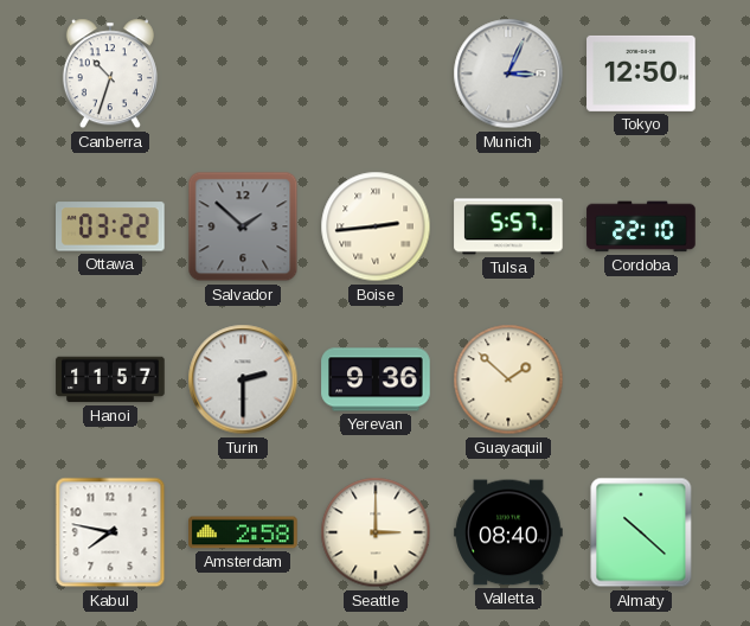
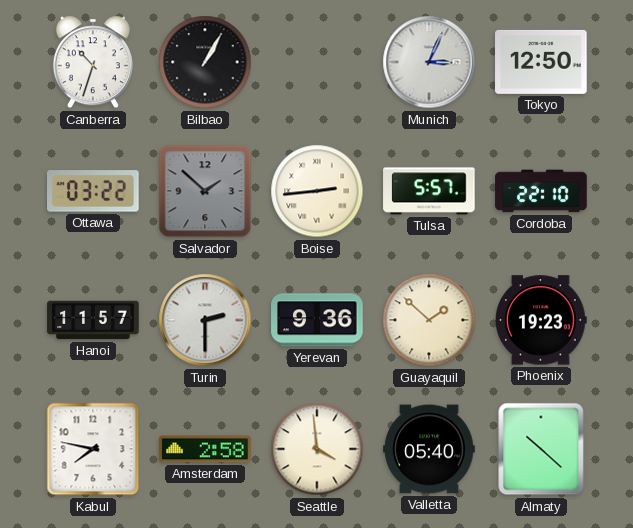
Bilbao: none -> 1:05
Phoenix: none -> 19:23
Seattle: 3:00 -> 3:59
Valletta: 08:40 -> 05:40
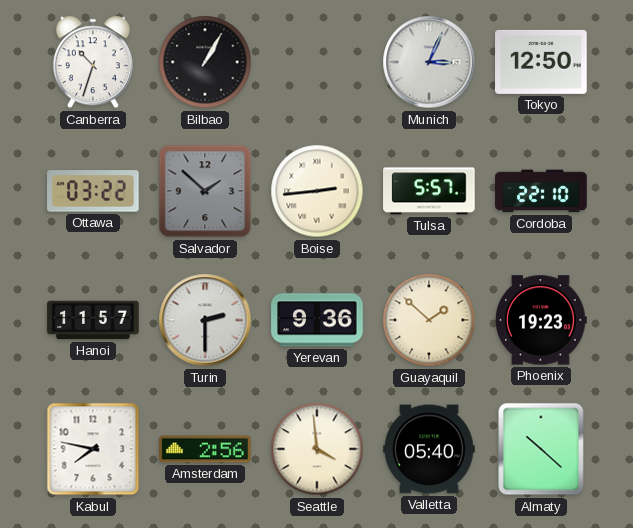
Amsterdam: 2:58 -> 2:56
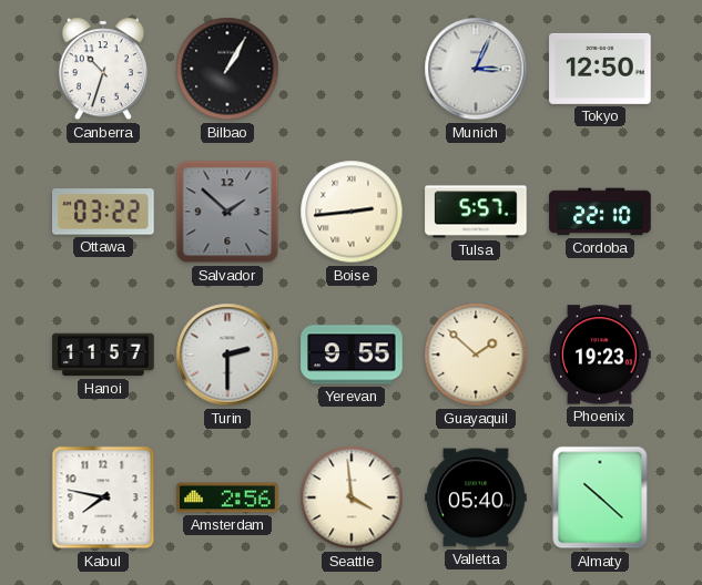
Yerevan: 9:36 -> 9:55
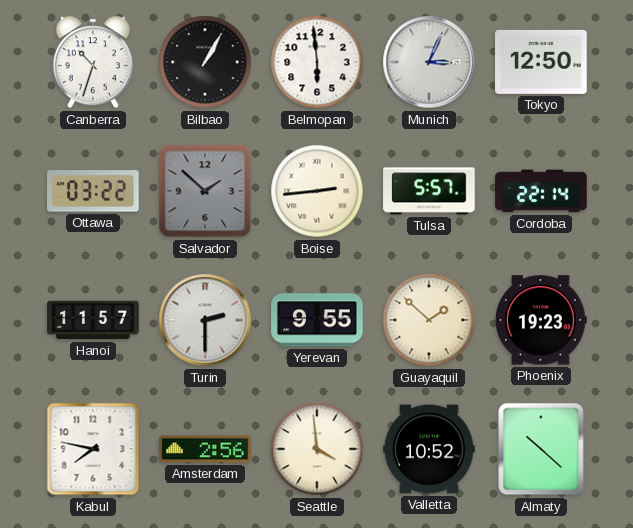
Belmopan: none -> 5:59
Cordoba: 22:10 -> 22:14
Valletta: 05:40 -> 10:52
